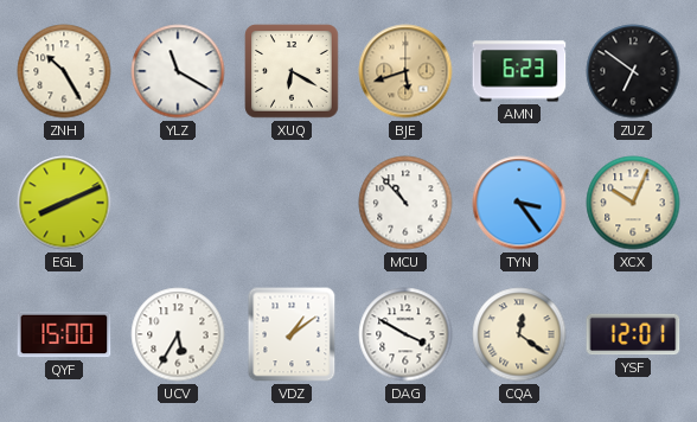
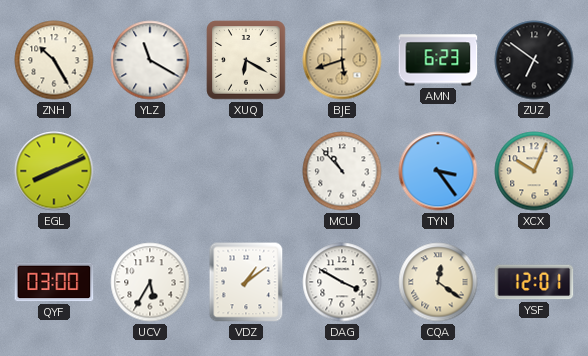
QYF: 15:00 -> 03:00
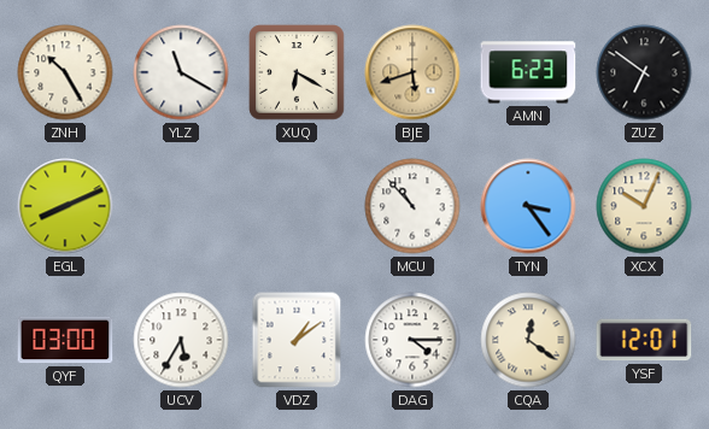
DAG: 3:50 -> 4:15
